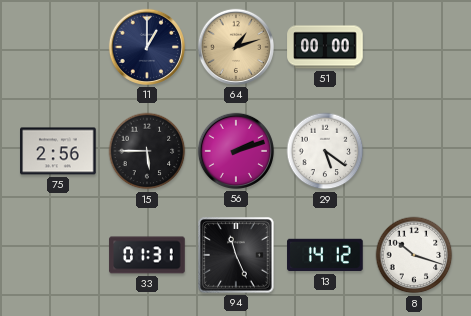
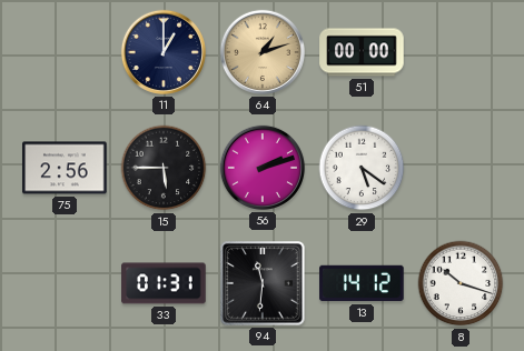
94: 11:26 -> 11:31
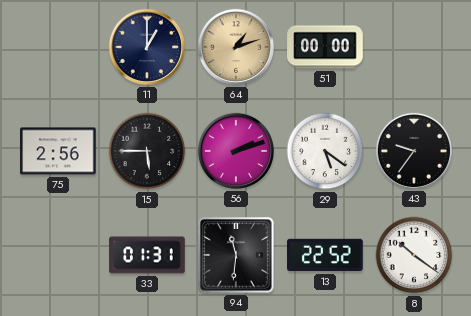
43: none -> 9:36
13: 14:12 -> 22:52
8: 10:18 -> 10:21
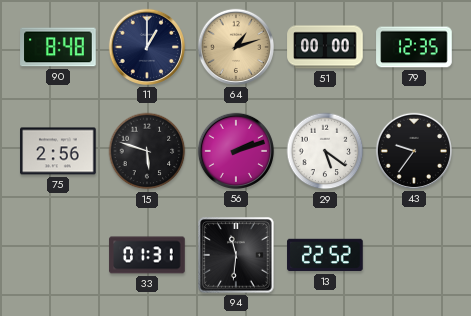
90: none -> 8:48
79: none -> 12:35
15: 5:45 -> 5:48
8: 10:21 -> none
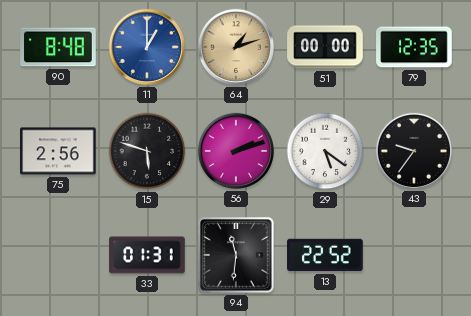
11 dial: navy -> blue
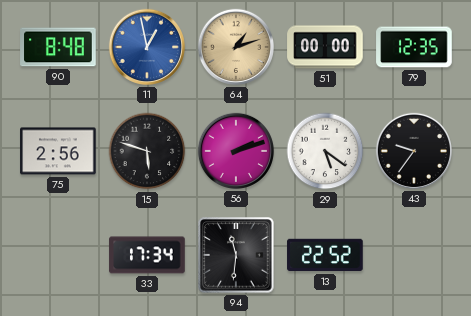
11: 1:00 -> 12:58
33: 01:31 -> 17:34
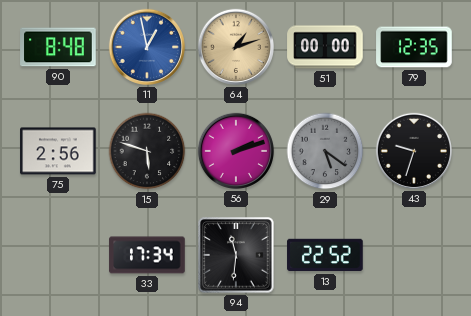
29 dial: white -> grey
43: 9:36 -> 9:33
